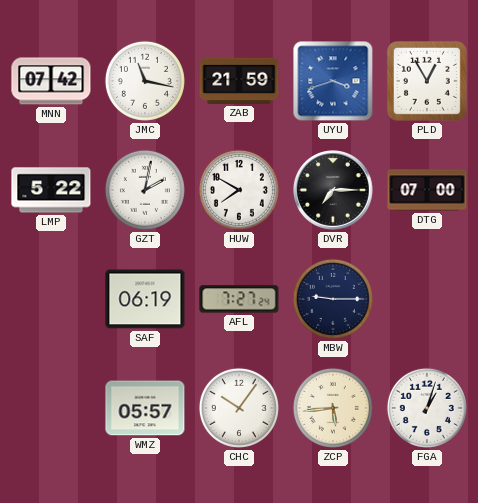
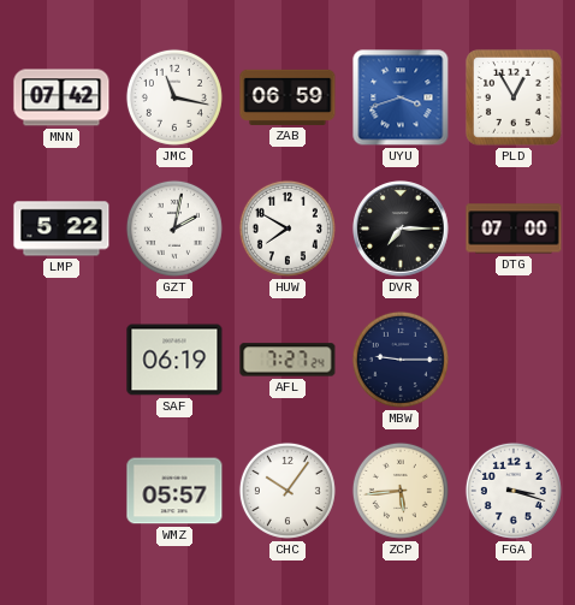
ZAB: 21:59 -> 06:59
FGA: 1:03 -> 3:18
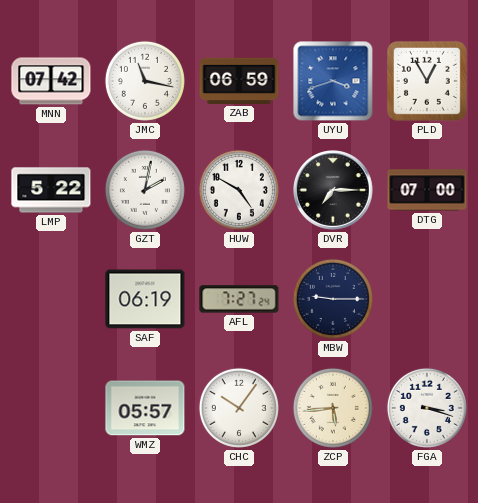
HUW: 7:50 -> 4:50
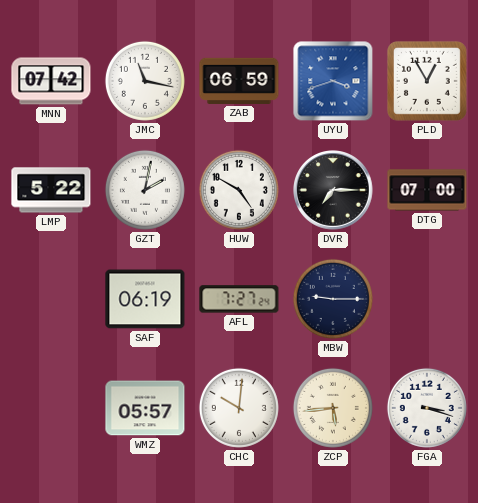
CHC: 10:06 -> 10:01
